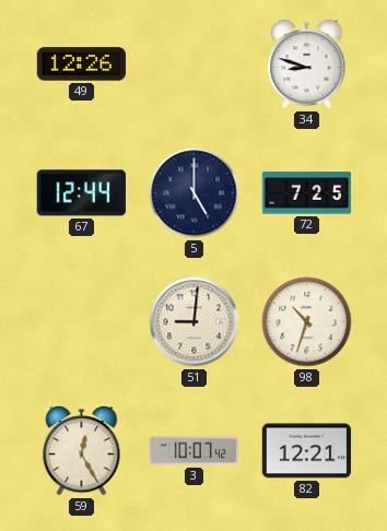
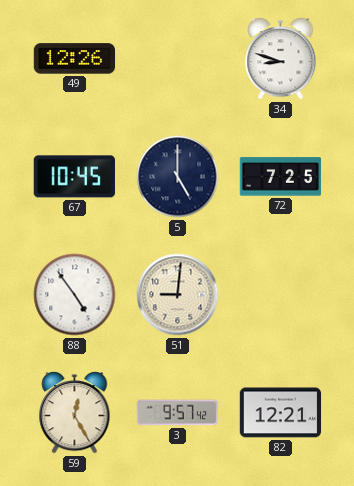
67: 12:44 -> 10:45
88: none -> 4:54
98: 10:33 -> none
3: 10:07 -> 9:57
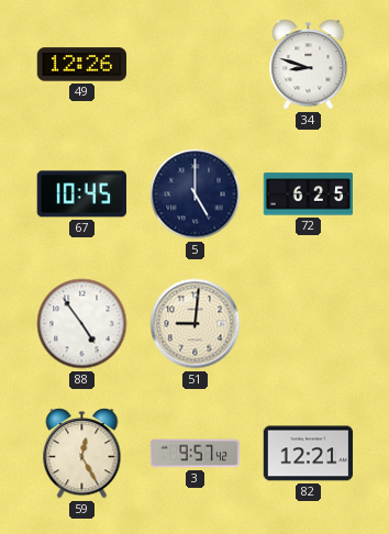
72: 7:25 -> 6:25
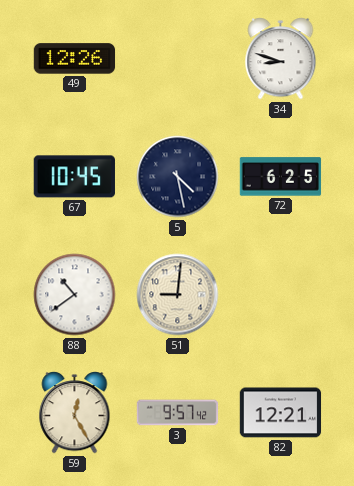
5: 5:00 -> 4:28
88: 4:54 -> 10:39
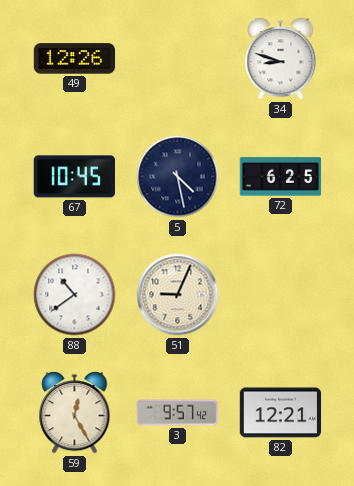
51: 9:01 -> 9:04
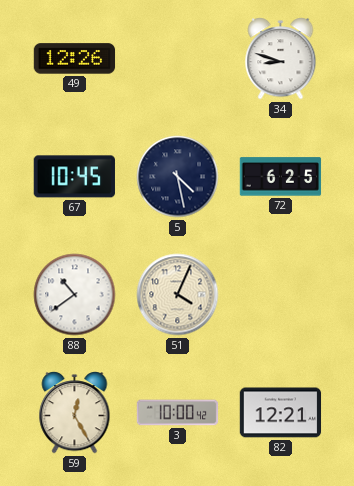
51: 9:04 -> 4:04
3: 9:57 -> 10:00
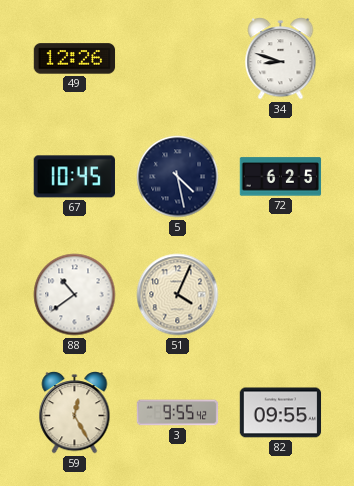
3: 10:00 -> 9:55
82: 12:21 -> 09:55
